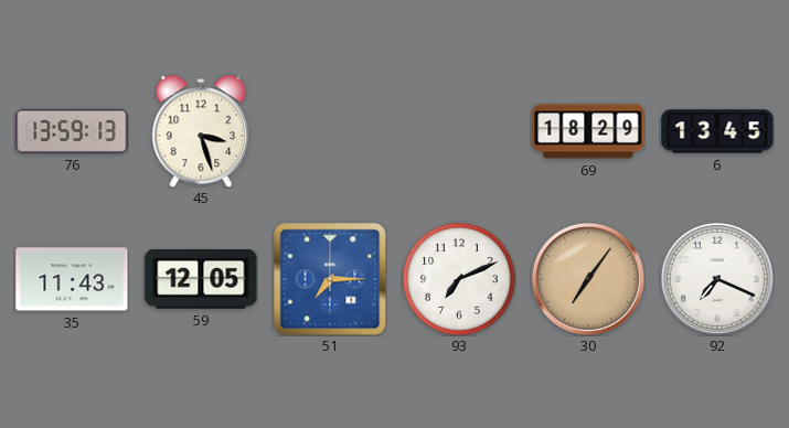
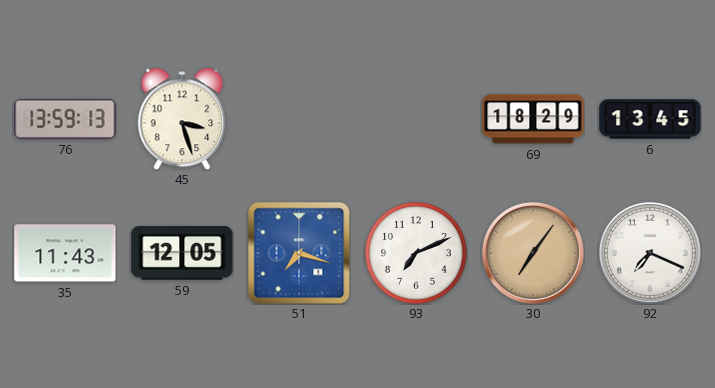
51: 7:15 -> 7:18
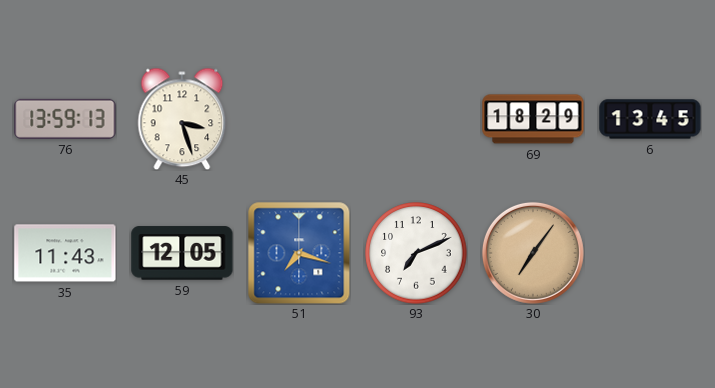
92: 7:19 -> none
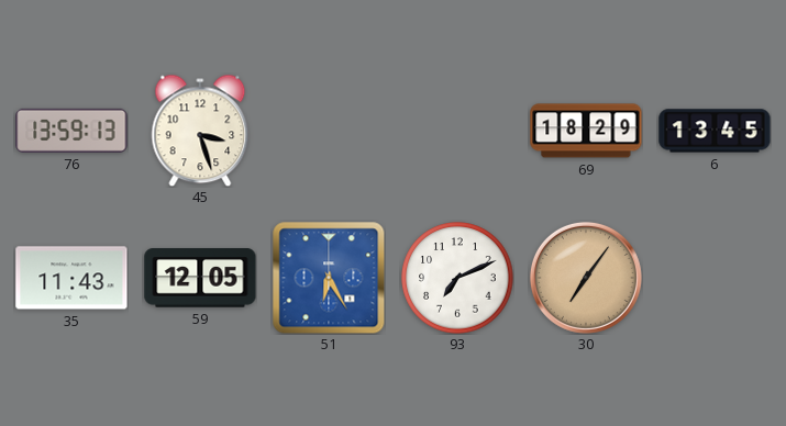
51: 7:18 -> 6:25
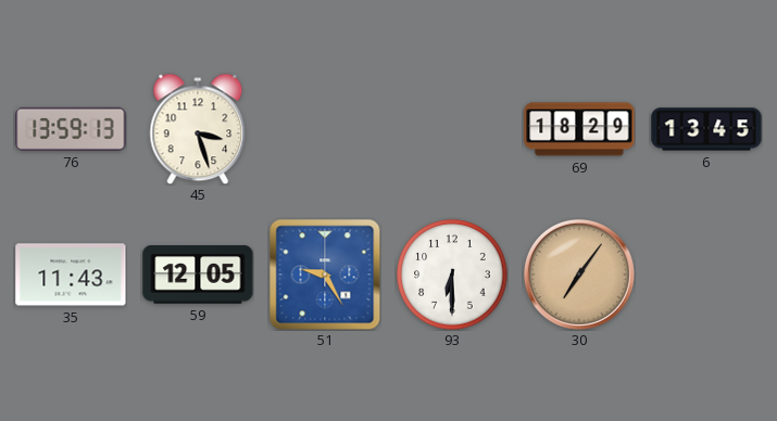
51: 6:25 -> 9:25
93: 7:11 -> 6:30
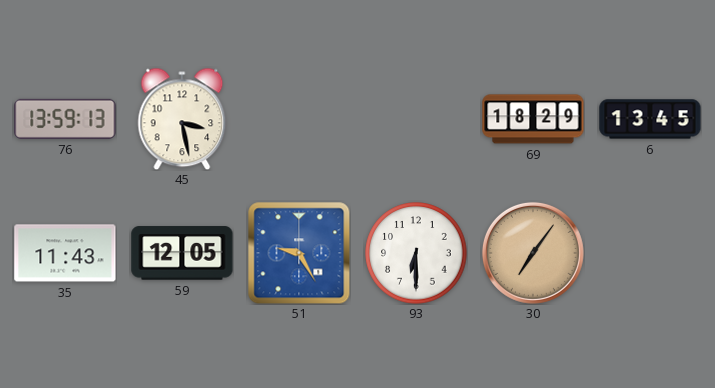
45: 3:27 -> 3:28
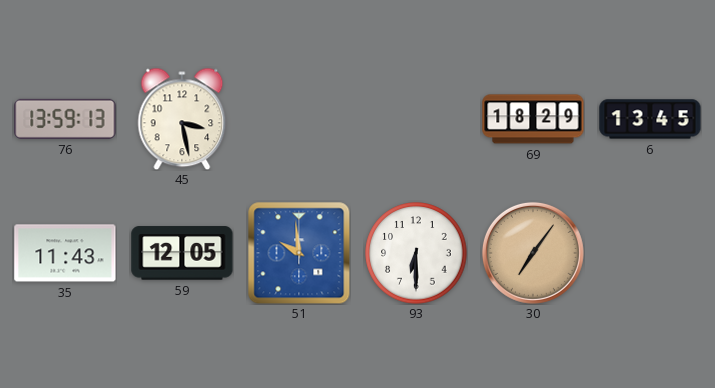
51: 9:25 -> 9:59
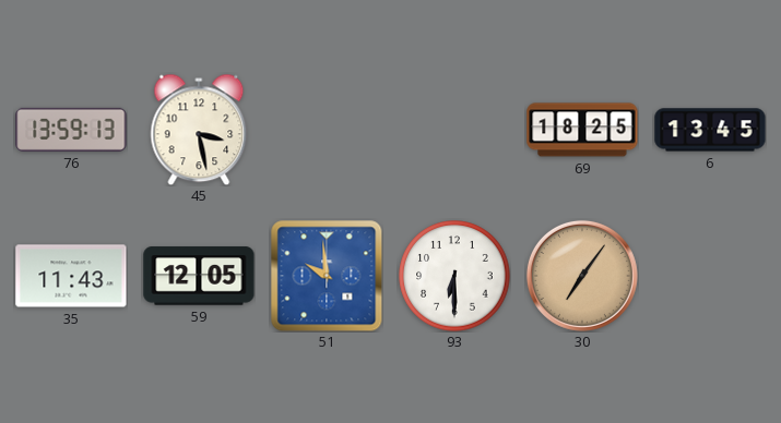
69: 18:29 -> 18:25
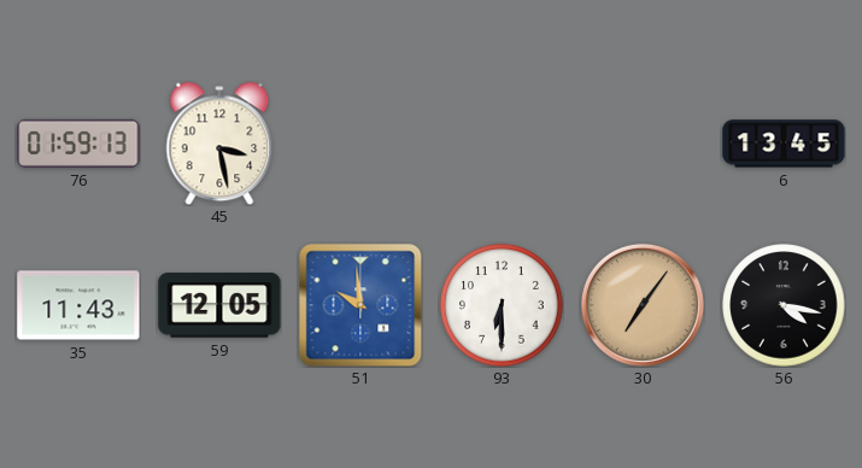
76: 13:59 -> 01:59
69: 18:25 -> none
56: none -> 4:17
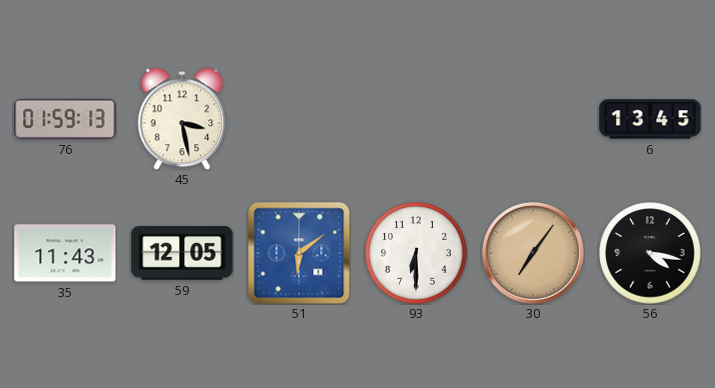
51: 9:59 -> 6:09
